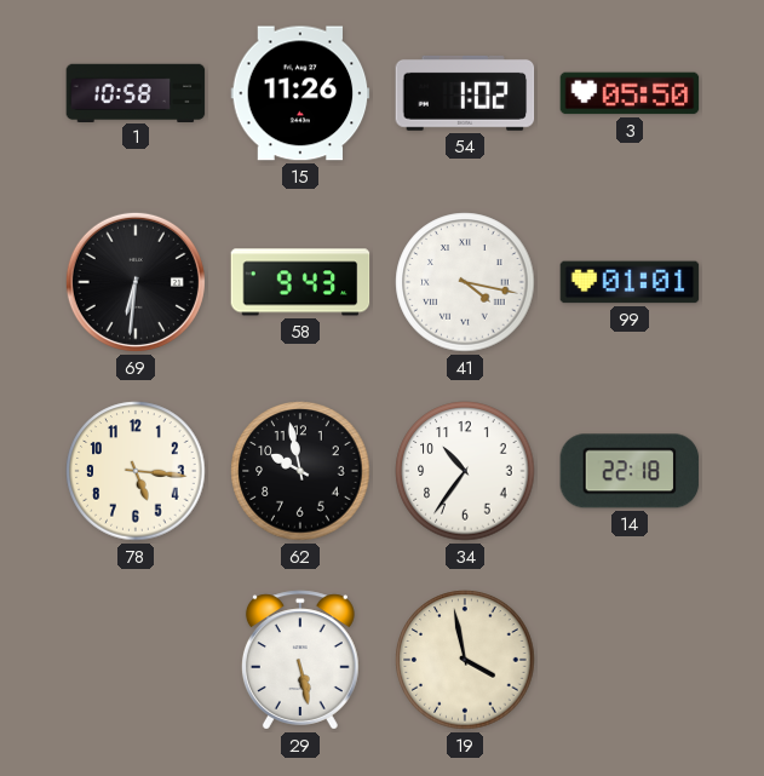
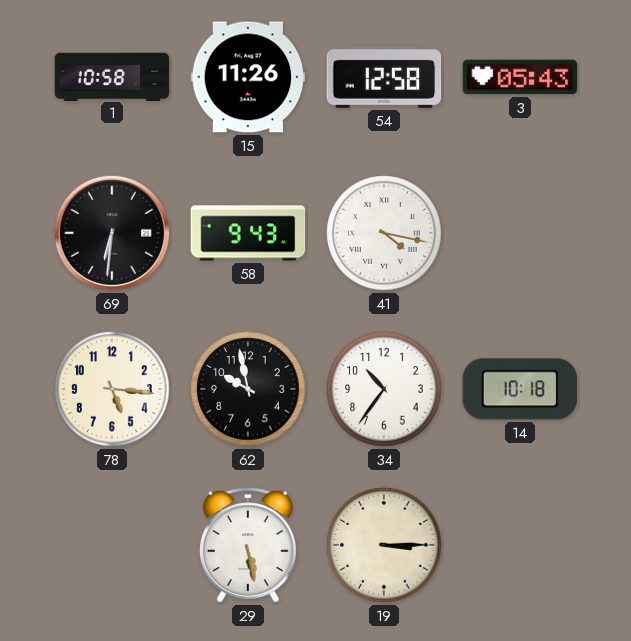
54: 1:02 -> 12:58
3: 05:50 -> 05:43
99: 01:01 -> none
14: 22:18 -> 10:18
19: 3:58 -> 3:15
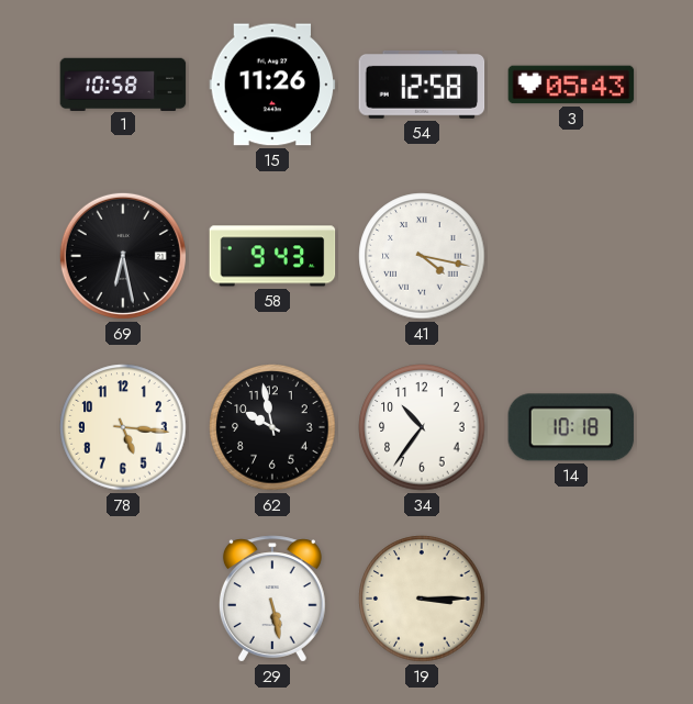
69: 6:31 -> 6:28
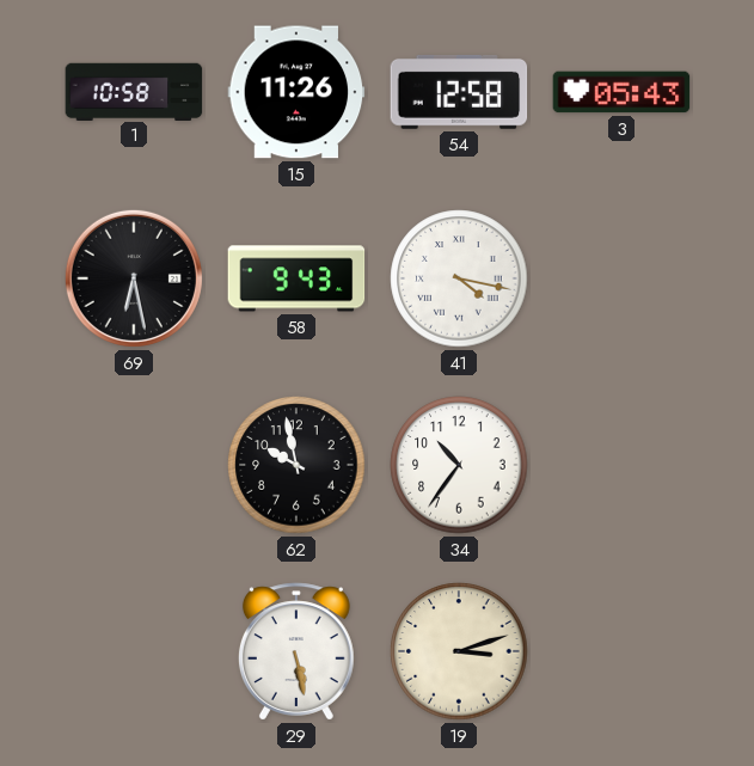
78: 5:16 -> none
14: 10:18 -> none
19: 3:15 -> 3:12
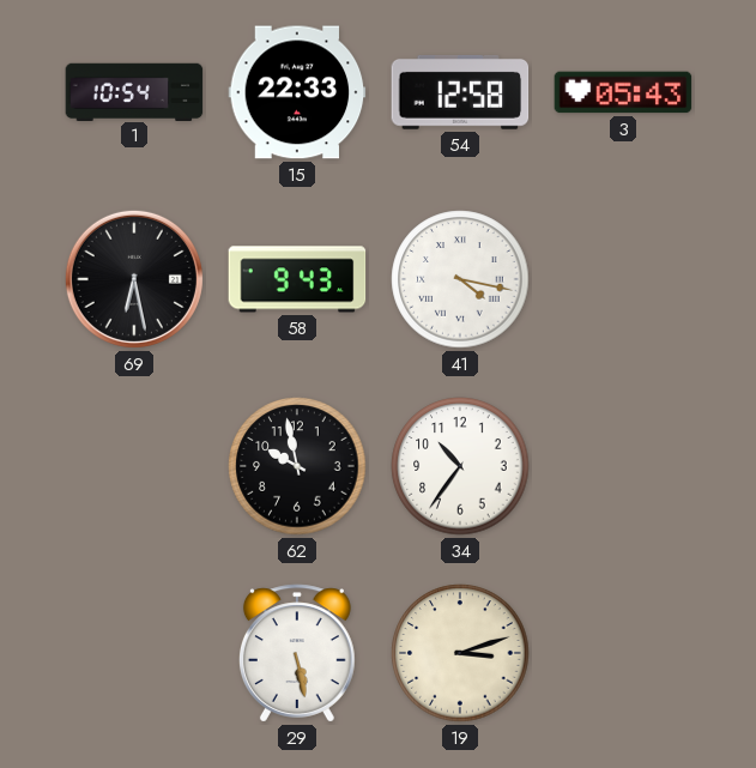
1: 10:58 -> 10:54
15: 11:26 -> 22:33
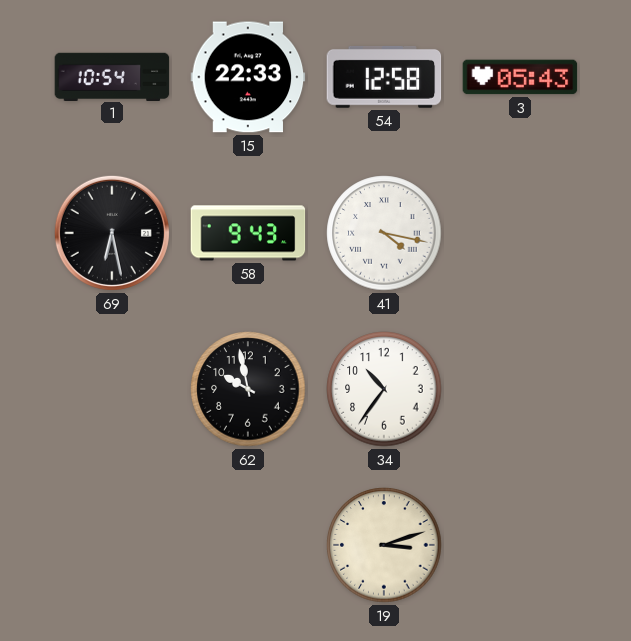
29: 5:28 -> none
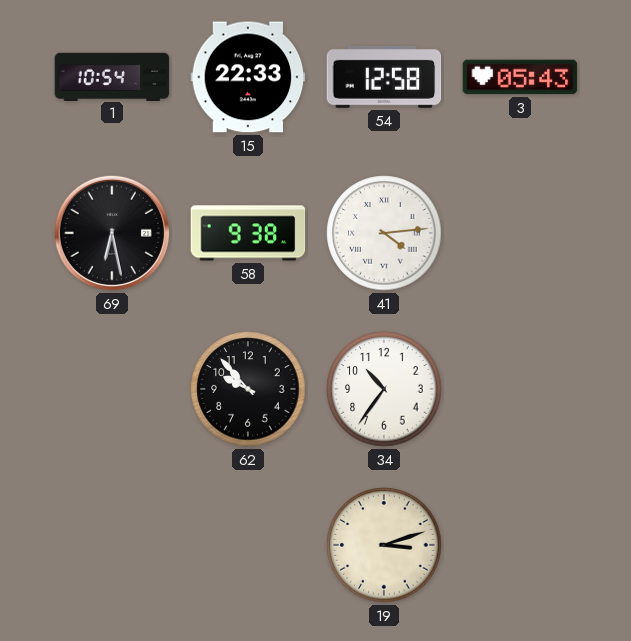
58: 9:43 -> 9:38
41: 4:17 -> 4:14
62: 9:58 -> 9:53
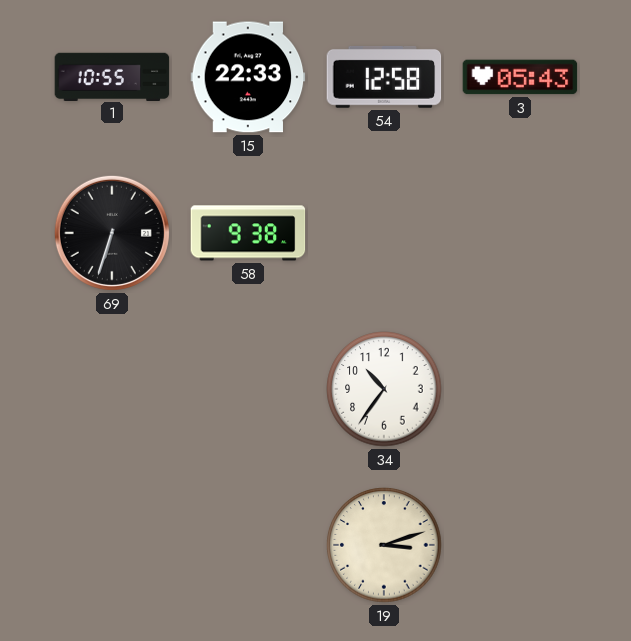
1: 10:54 -> 10:55
69: 6:28 -> 6:33
41: 4:14 -> none
62: 9:53 -> none
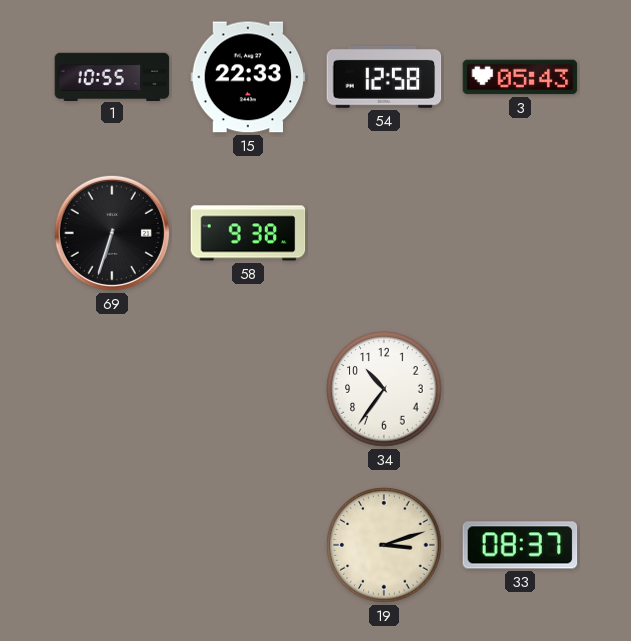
33: none -> 08:37
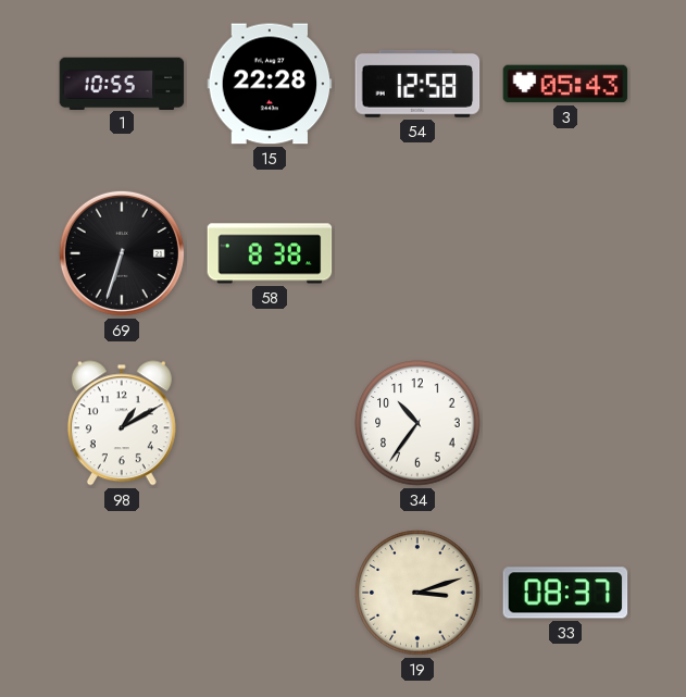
15: 22:33 -> 22:28
58: 9:38 -> 8:38
98: none -> 1:10
